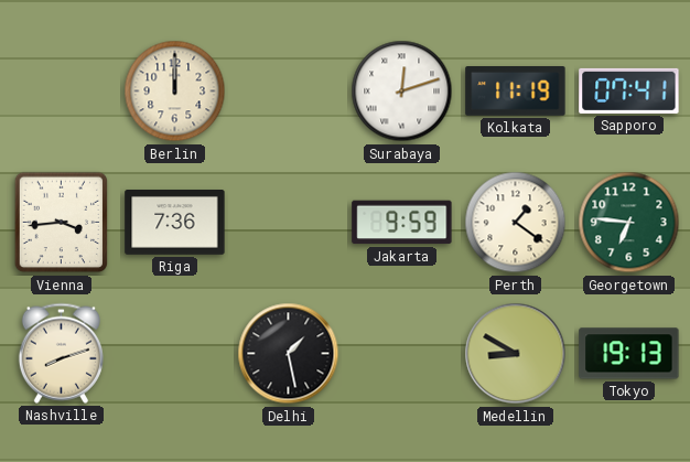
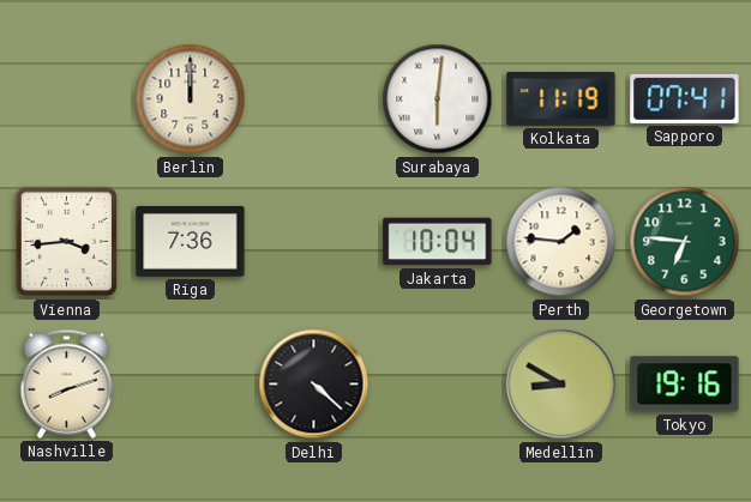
Surabaya: 12:12 -> 6:01
Jakarta: 9:59 -> 10:04
Perth: 1:21 -> 1:46
Delhi: 1:28 -> 4:22
Tokyo: 19:13 -> 19:16
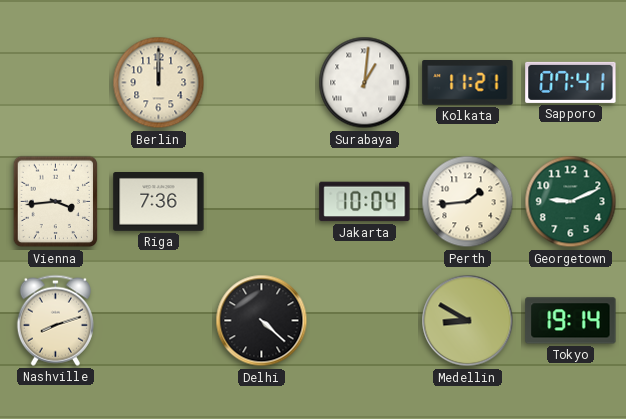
Surabaya: 6:01 -> 1:01
Kolkata: 11:19 -> 11:21
Perth: 1:46 -> 1:44
Georgetown: 6:46 -> 9:11
Tokyo: 19:16 -> 19:14
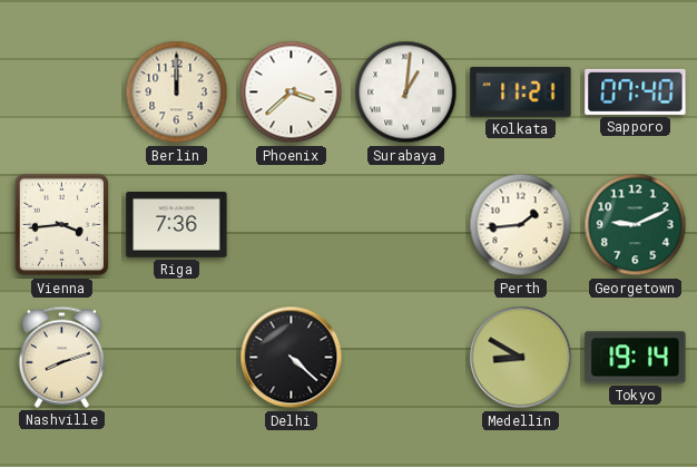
Phoenix: none -> 3:38
Sapporo: 07:41 -> 07:40
Jakarta: 10:04 -> none
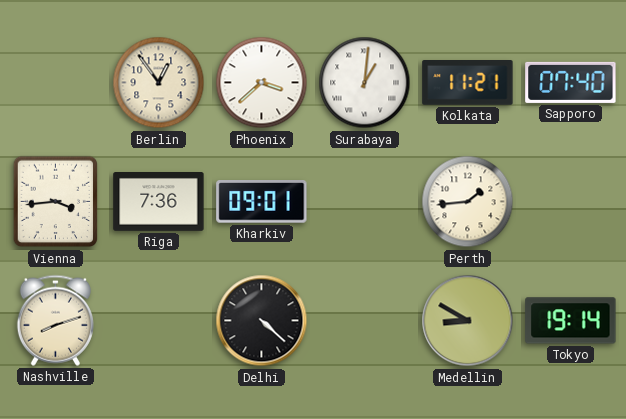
Berlin: 12:00 -> 12:54
Kharkiv: none -> 09:01
Georgetown: 9:11 -> none
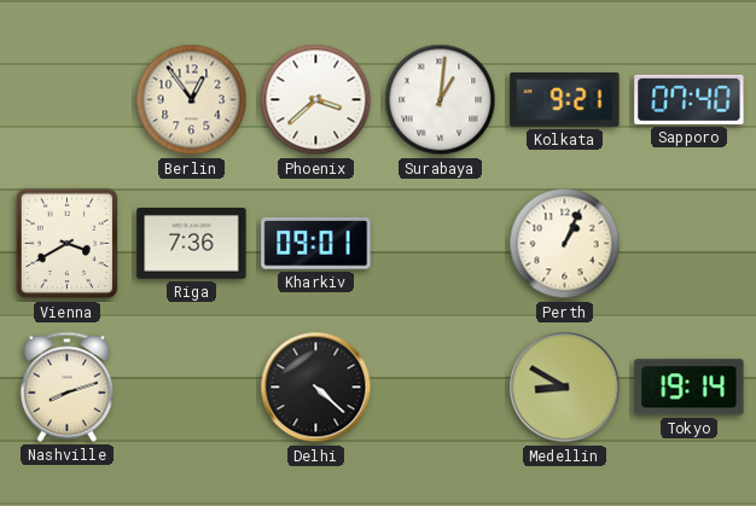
Kolkata: 11:21 -> 9:21
Vienna: 3:44 -> 3:40
Perth: 1:44 -> 1:04
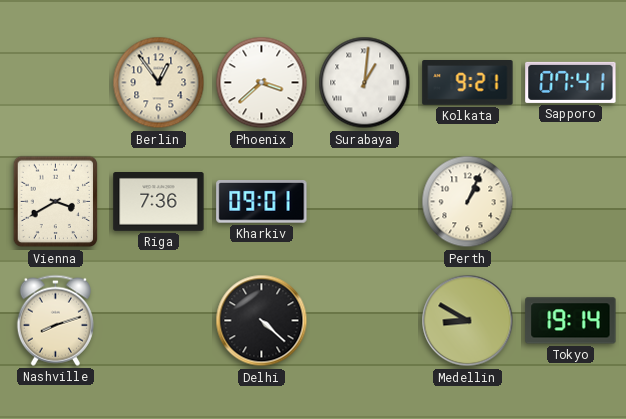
Sapporo: 07:40 -> 07:41
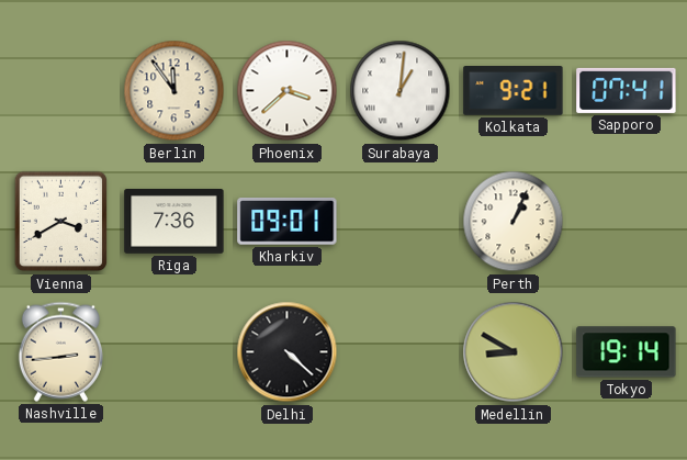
Berlin: 12:54 -> 11:54
Nashville: 8:12 -> 2:44
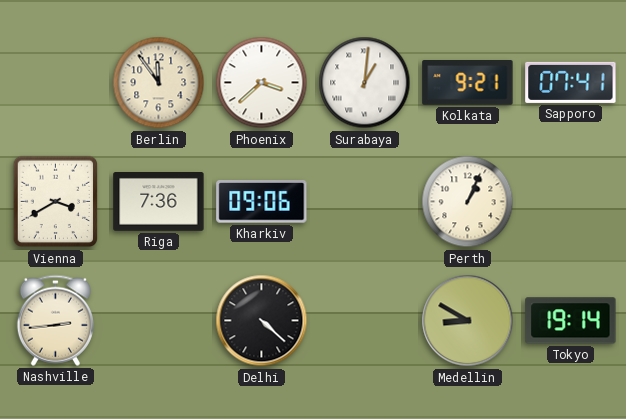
Kharkiv: 09:01 -> 09:06
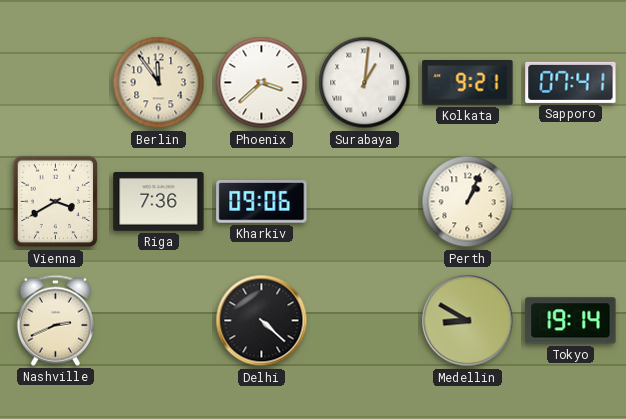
Nashville: 2:44 -> 2:41
